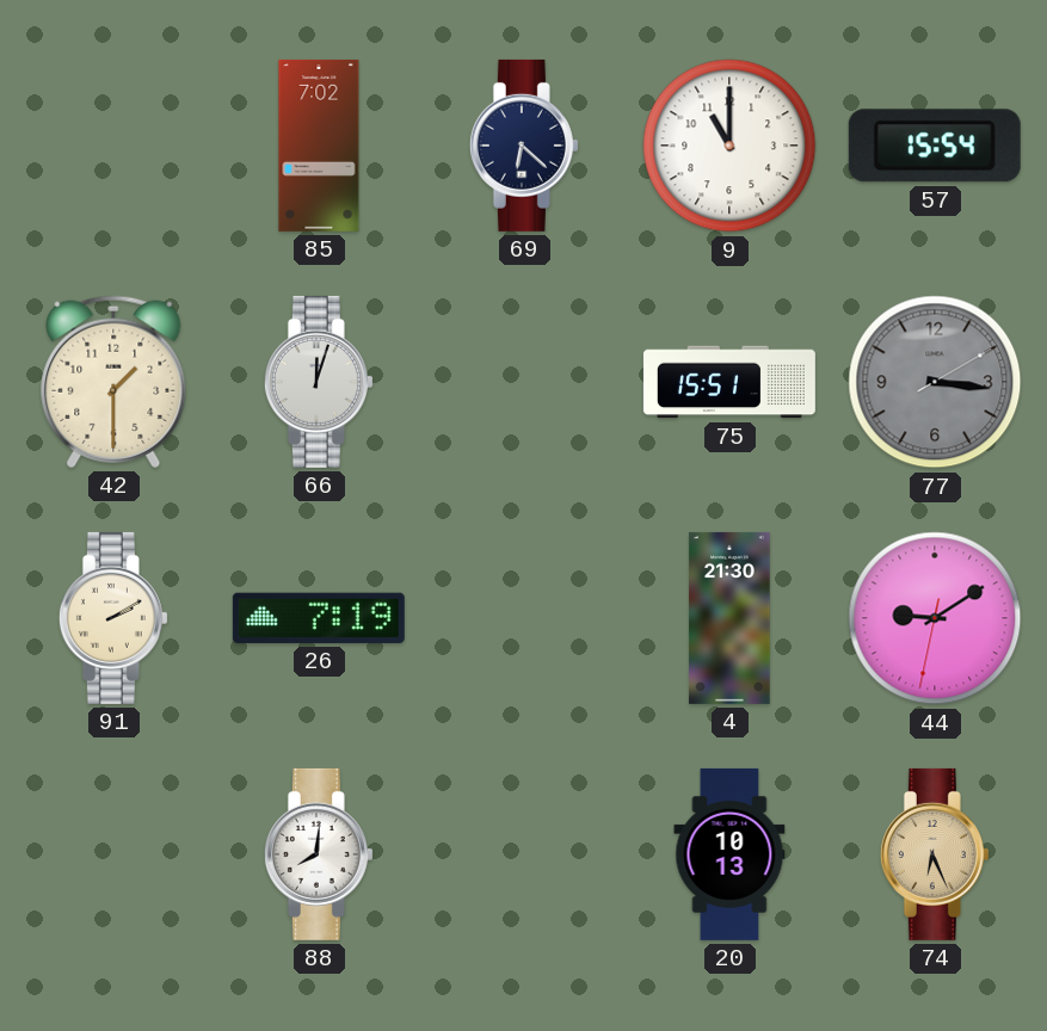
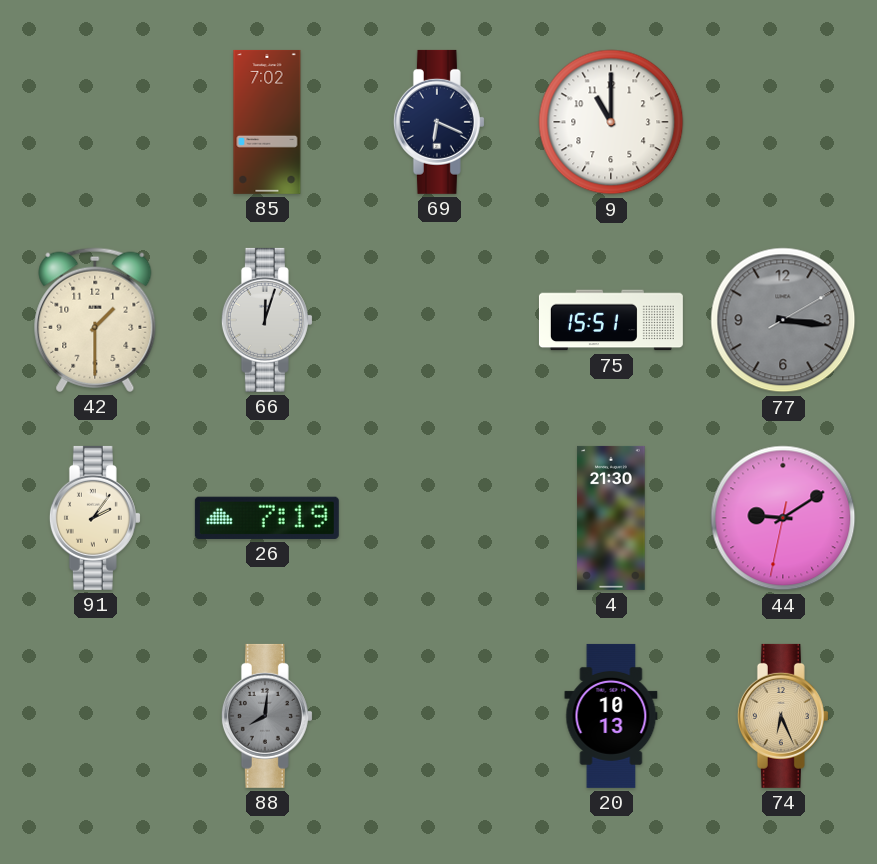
69: 6:22 -> 6:19
57: 15:54 -> none
91: 2:10 -> 2:06
88 dial: white -> grey
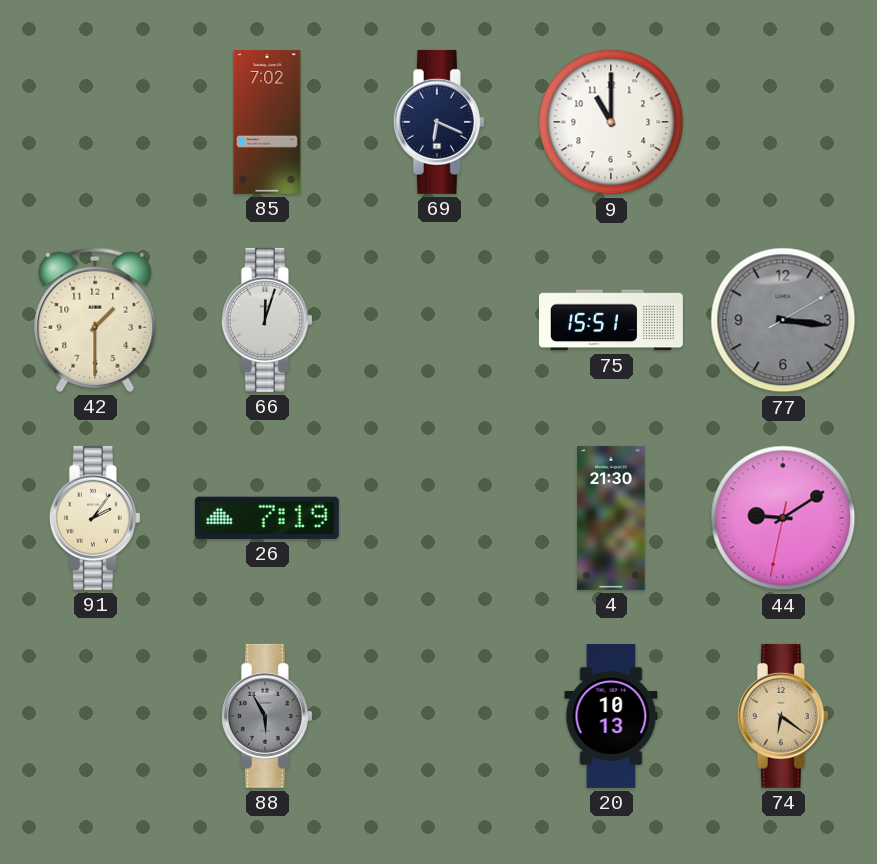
88: 8:01 -> 5:55
74: 6:26 -> 6:21
